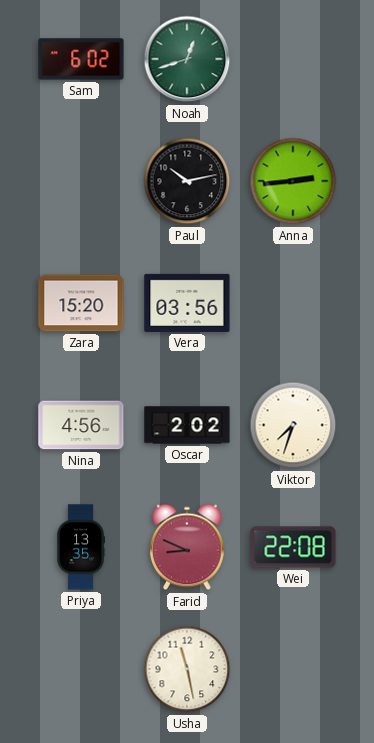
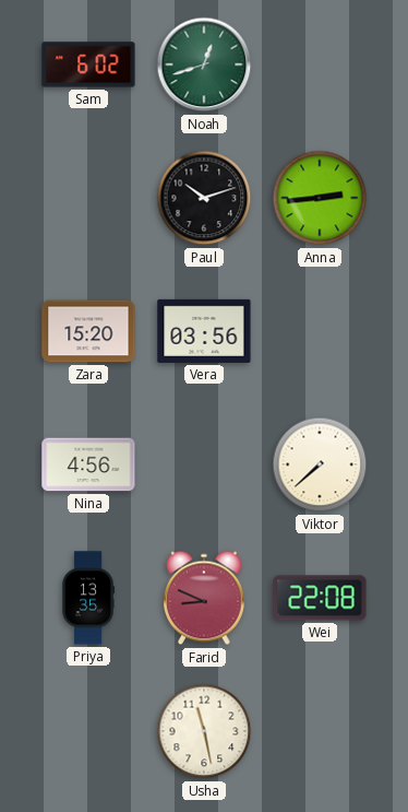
Paul: 10:13 -> 10:12
Oscar: 2:02 -> none
Viktor: 7:33 -> 7:38
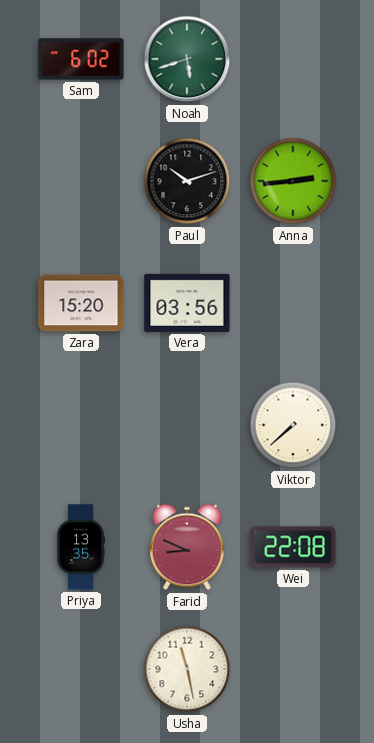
Noah: 12:42 -> 5:42
Nina: 4:56 -> none
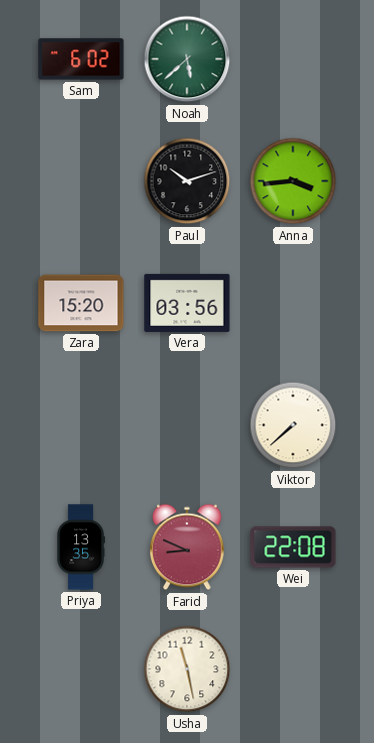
Noah: 5:42 -> 5:38
Anna: 2:44 -> 3:44
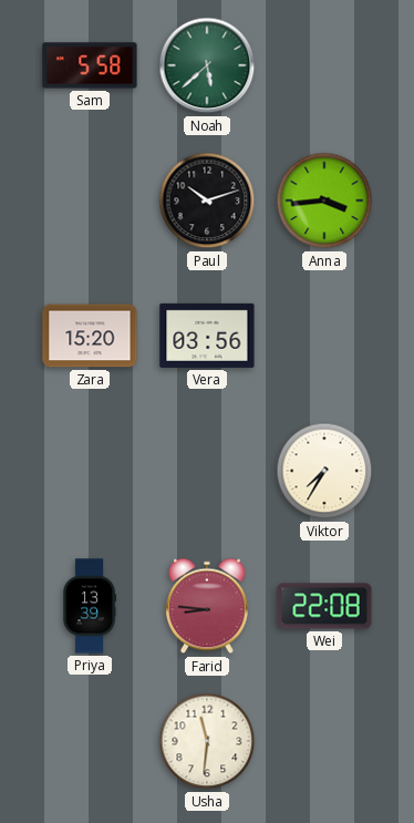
Sam: 6:02 -> 5:58
Viktor: 7:38 -> 7:35
Priya: 13:35 -> 13:39
Farid: 8:49 -> 8:46
Usha: 11:28 -> 11:31
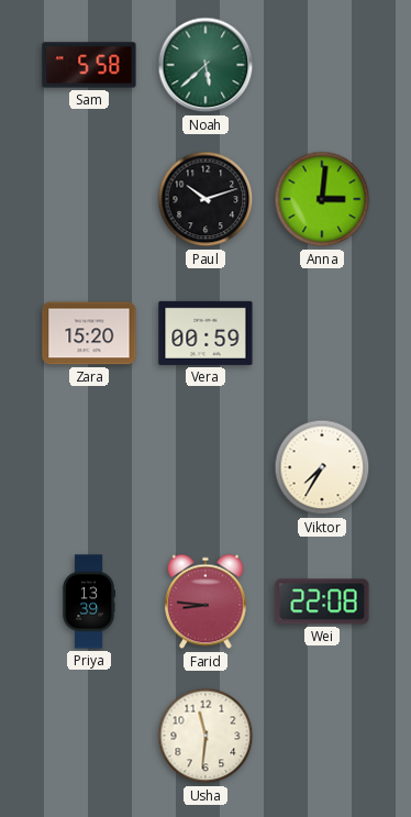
Anna: 3:44 -> 3:01
Vera: 03:56 -> 00:59
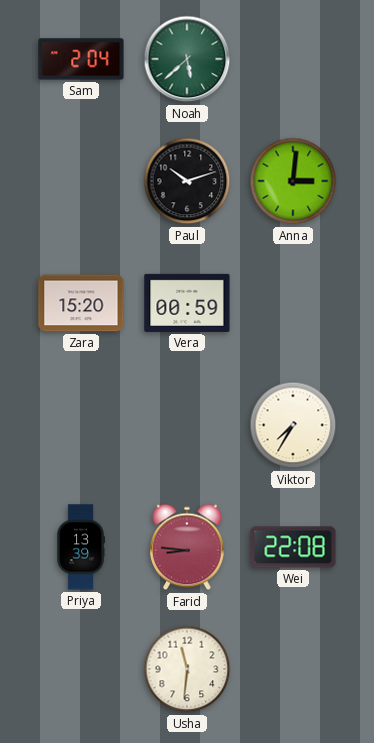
Sam: 5:58 -> 2:04
